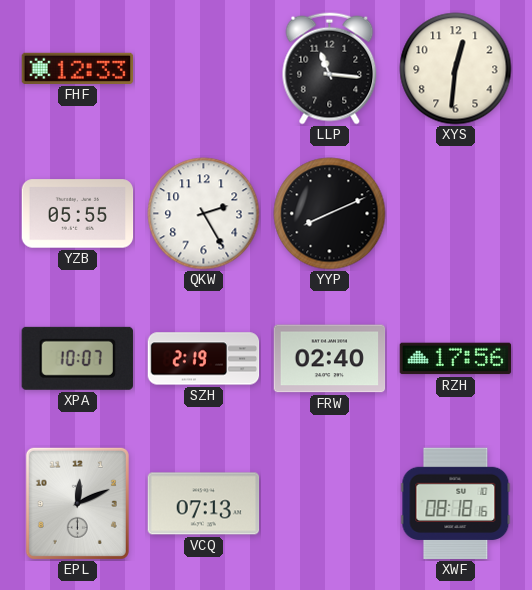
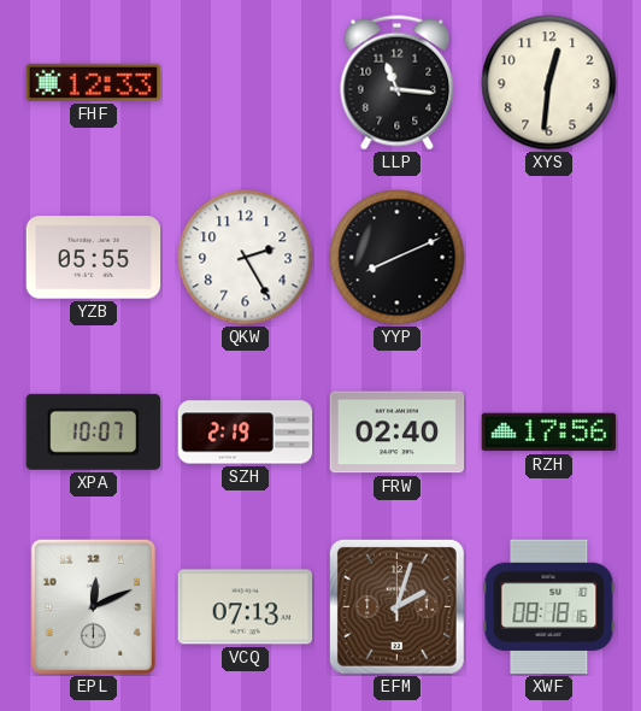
EFM: none -> 2:03
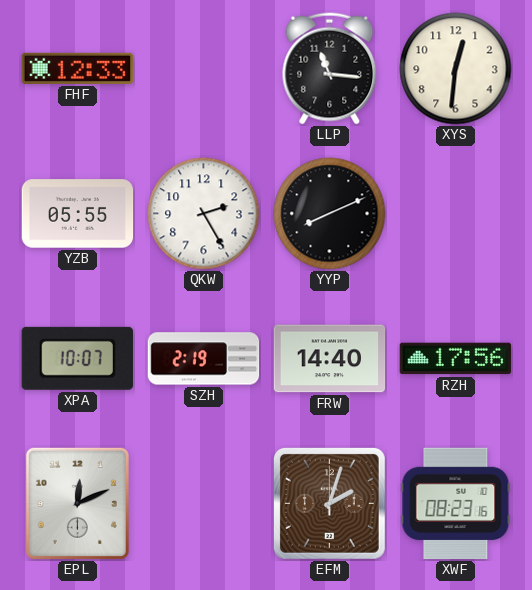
FRW: 02:40 -> 14:40
VCQ: 07:13 -> none
XWF: 08:18 -> 08:23
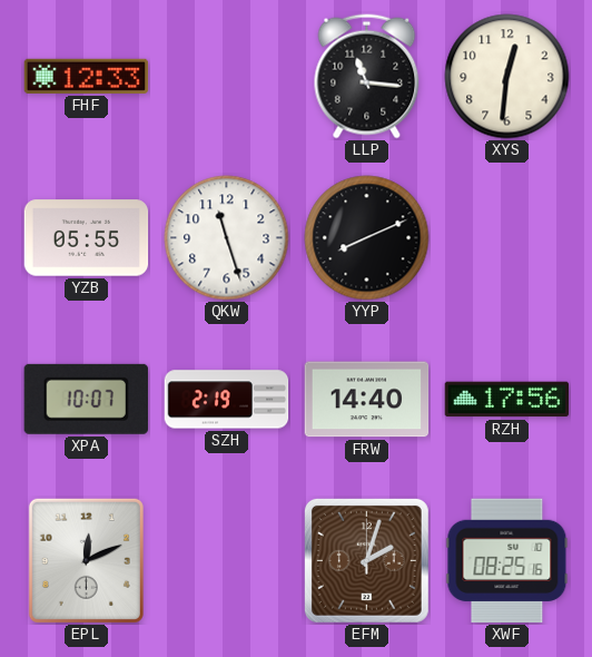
QKW: 2:25 -> 11:27
XWF: 08:23 -> 08:25
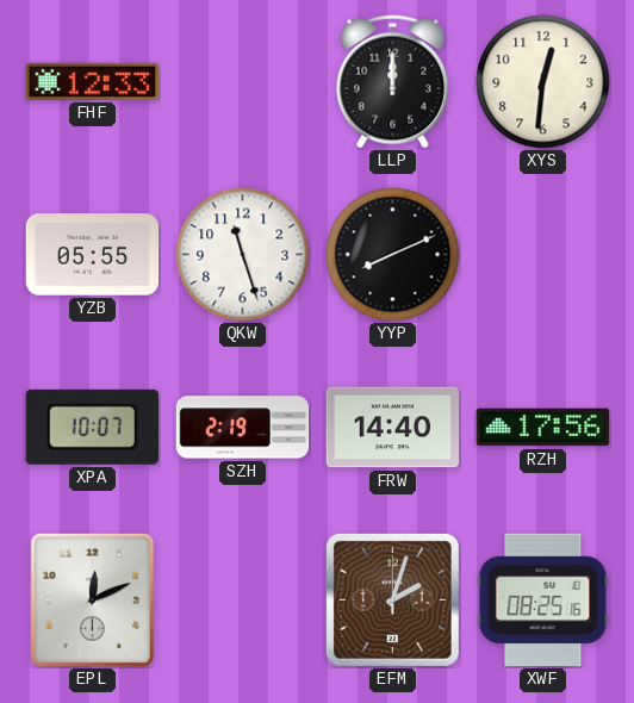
LLP: 11:16 -> 12:00
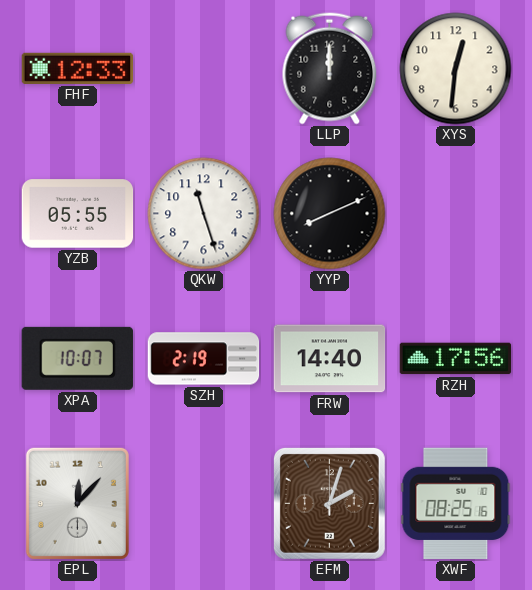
EPL: 12:11 -> 12:07
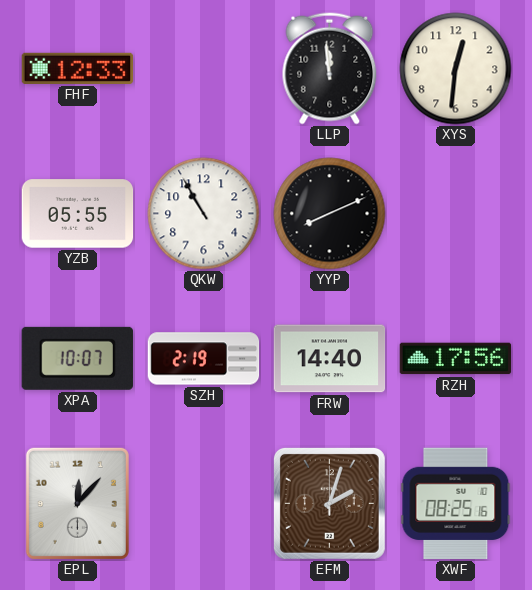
LLP: 12:00 -> 11:59
QKW: 11:27 -> 10:55
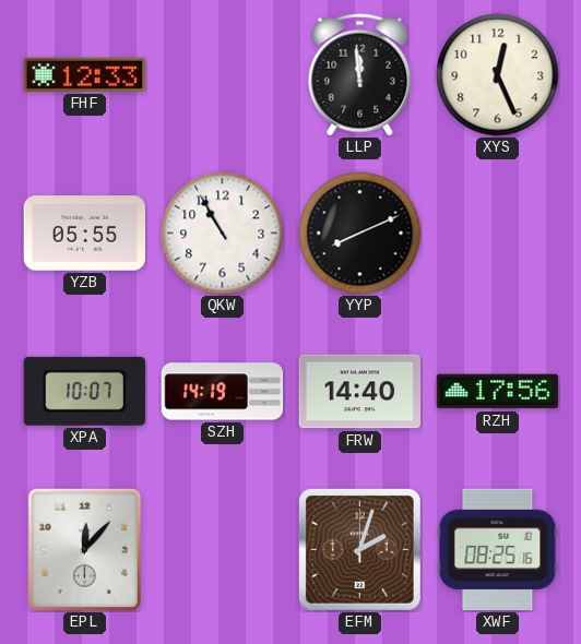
XYS: 12:31 -> 12:26
SZH: 2:19 -> 14:19
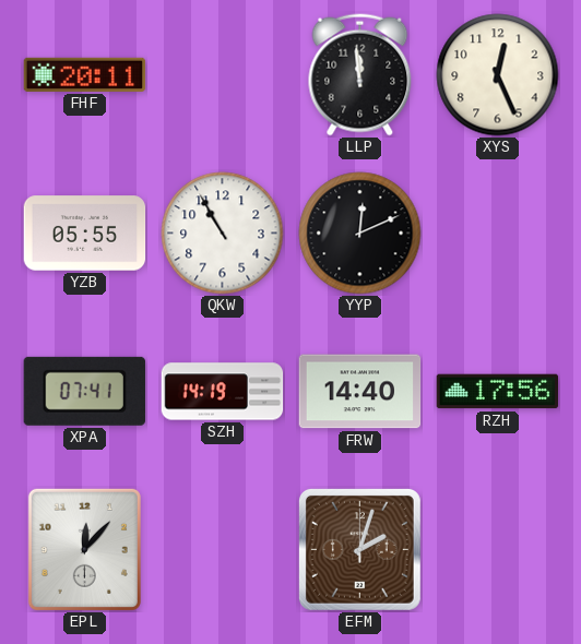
FHF: 12:33 -> 20:11
YYP: 8:11 -> 12:11
XPA: 10:07 -> 07:41
XWF: 08:25 -> none
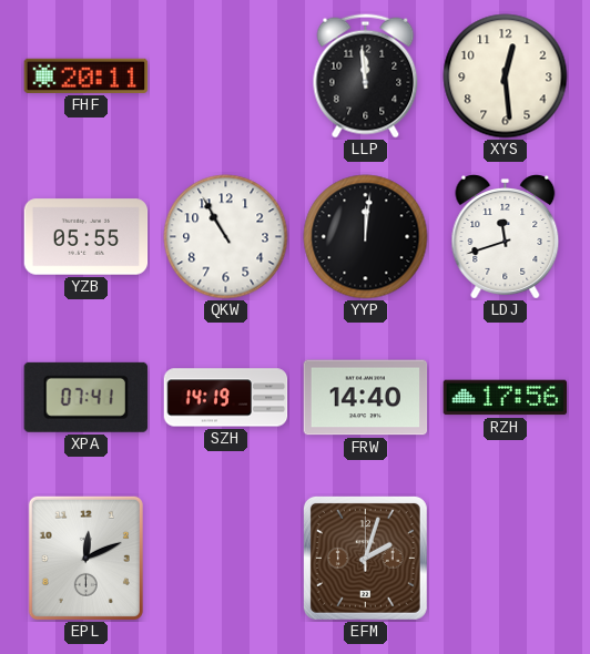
XYS: 12:26 -> 12:29
YYP: 12:11 -> 12:01
LDJ: none -> 11:42
EPL: 12:07 -> 12:11
